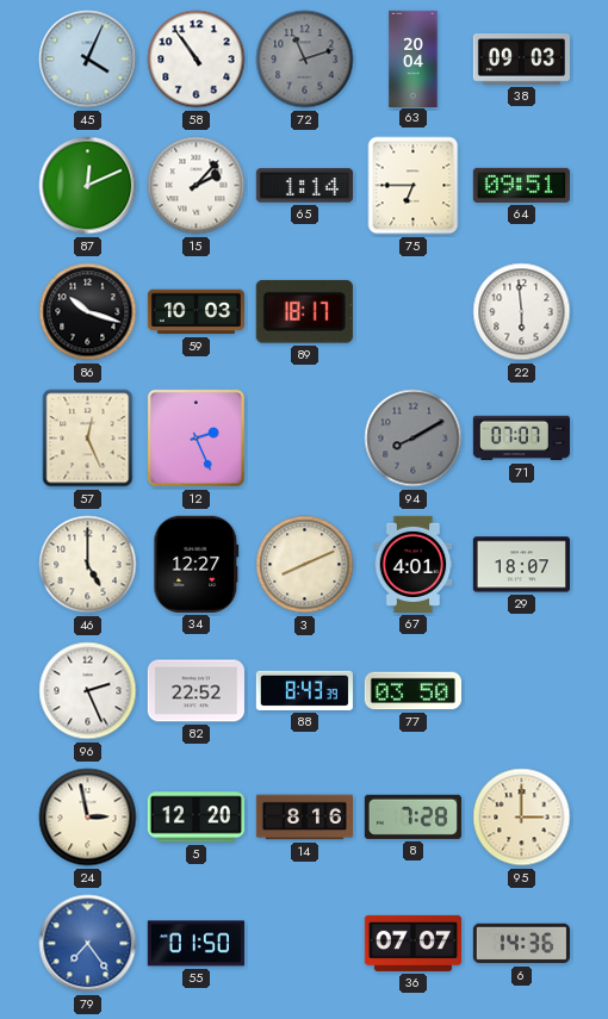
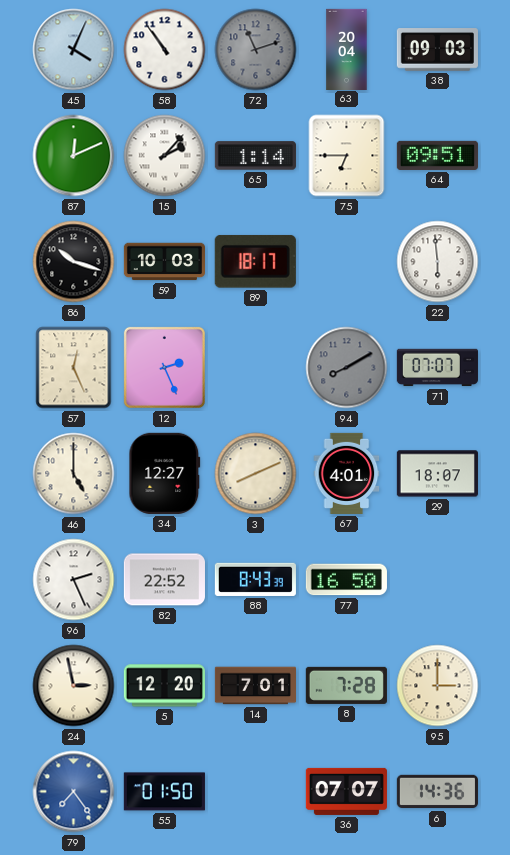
77: 03:50 -> 16:50
14: 8:16 -> 7:01
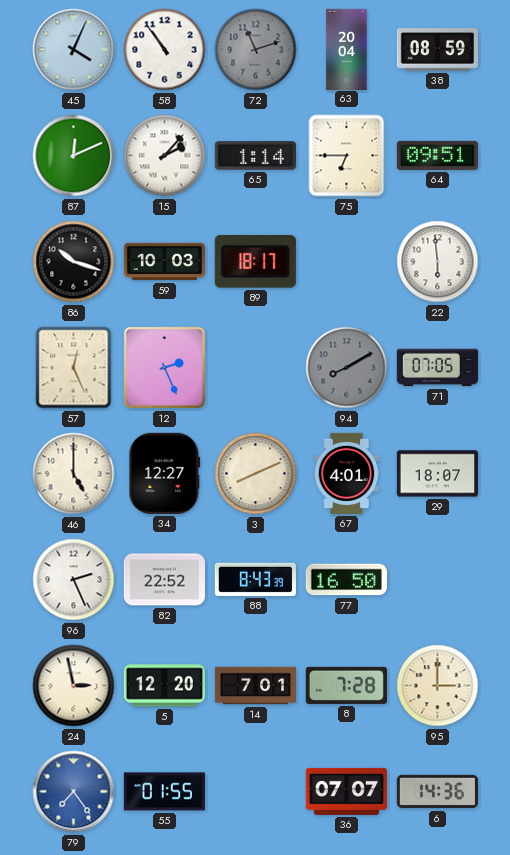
38: 09:03 -> 08:59
71: 07:07 -> 07:05
55: 01:50 -> 01:55
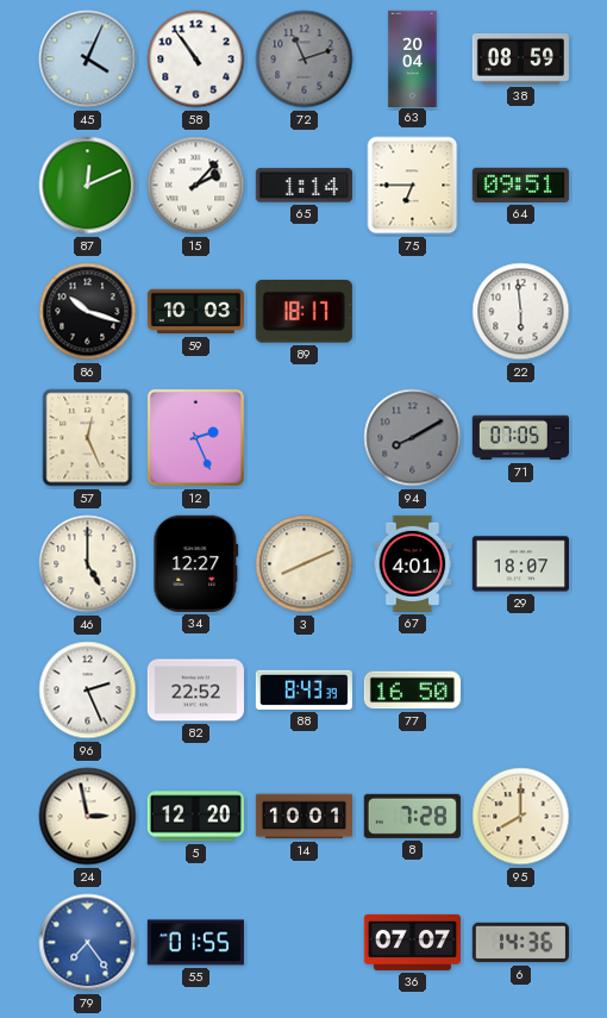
14: 7:01 -> 10:01
95: 3:00 -> 8:00
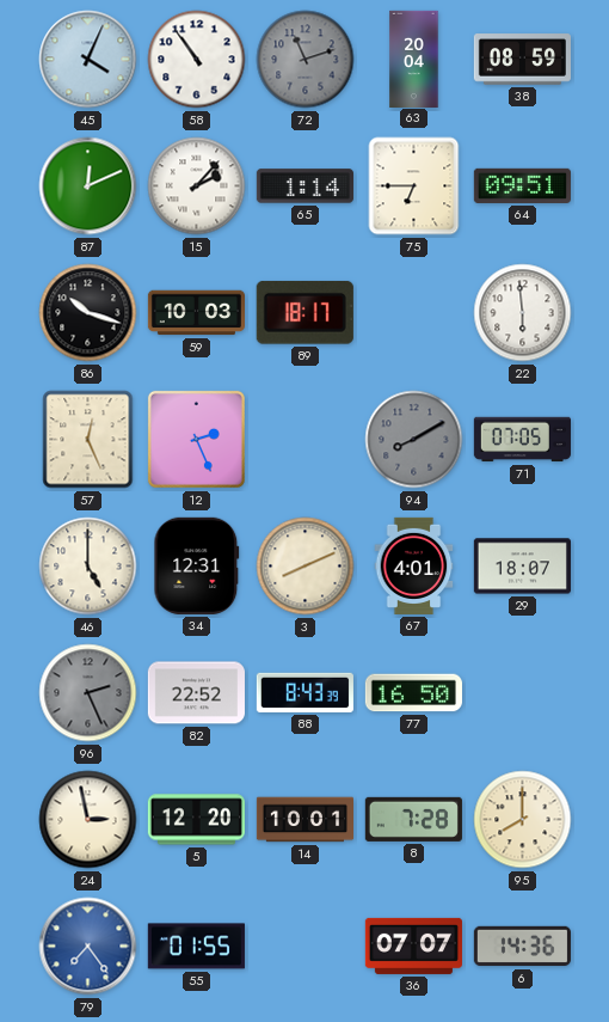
34: 12:27 -> 12:31
96 dial: white -> grey
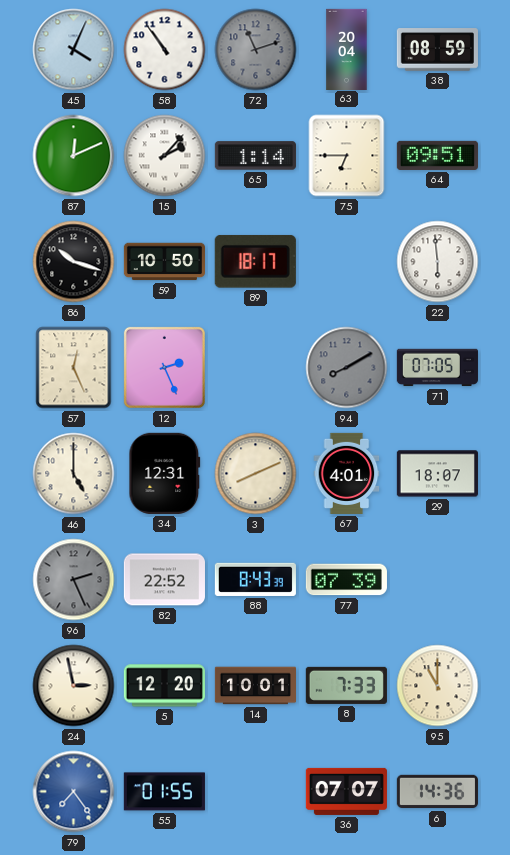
59: 10:03 -> 10:50
77: 16:50 -> 07:39
8: 7:28 -> 7:33
95: 8:00 -> 11:00
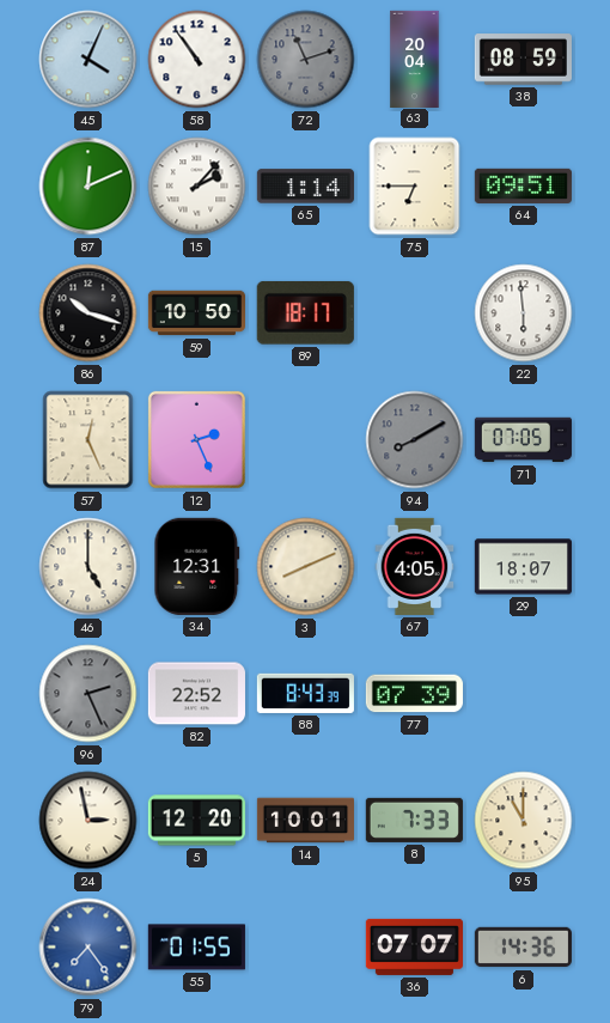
67: 4:01 -> 4:05
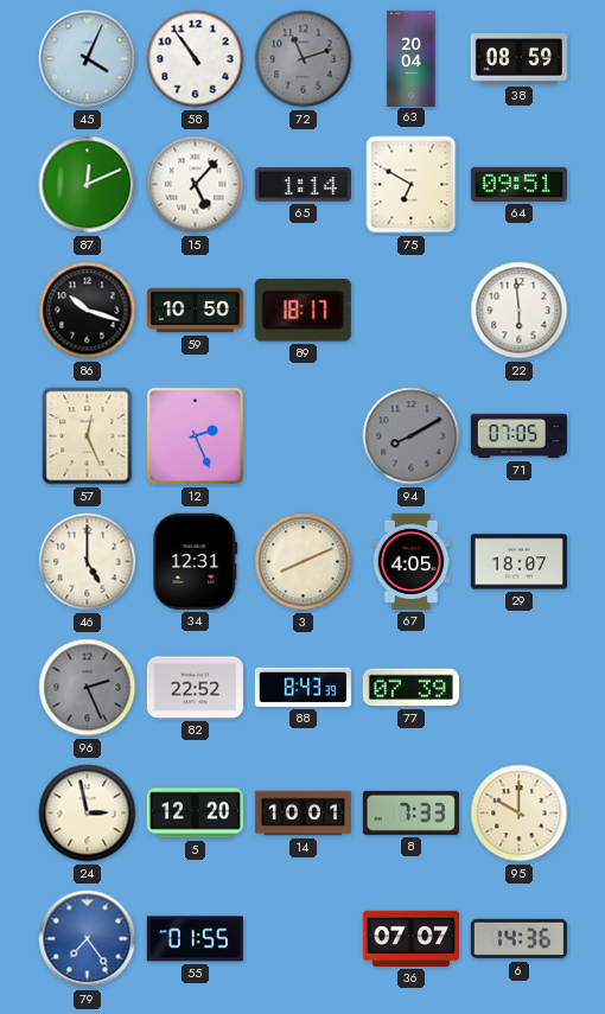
15: 2:07 -> 5:07
75: 6:45 -> 6:50
95: 11:00 -> 10:00
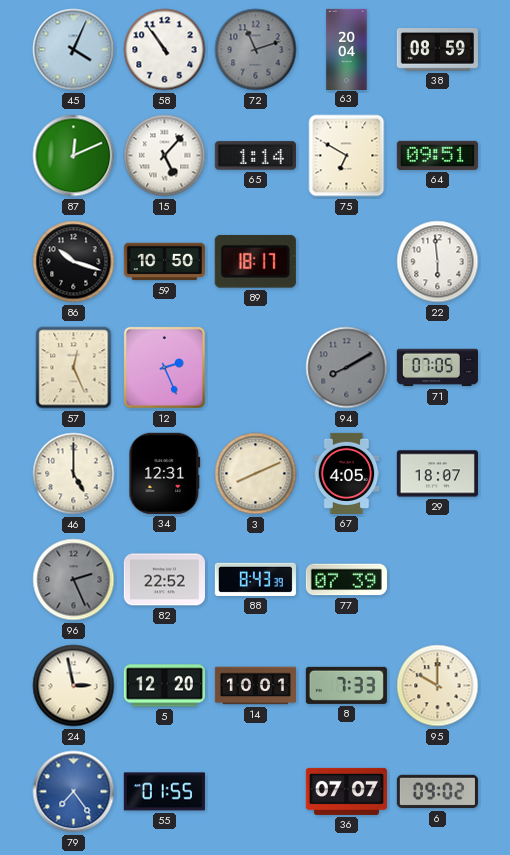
6: 14:36 -> 09:02
